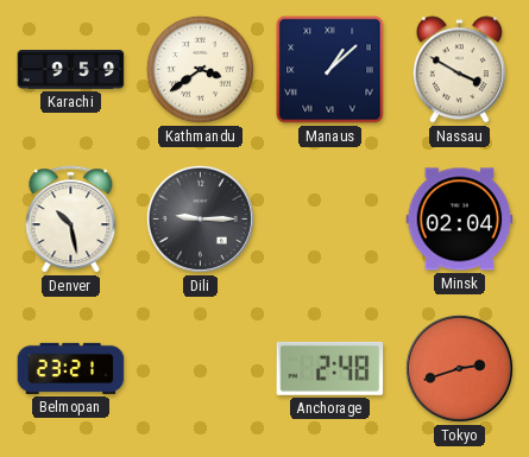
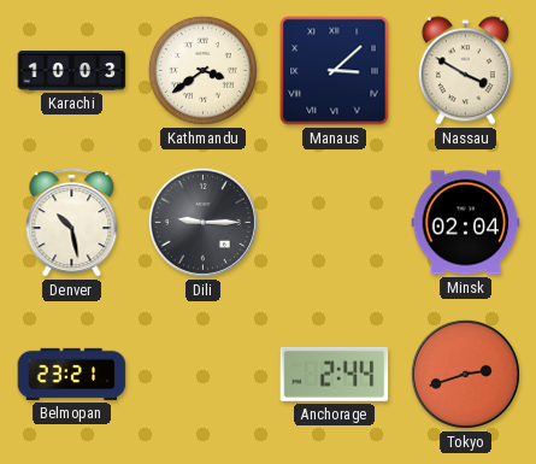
Karachi: 9:59 -> 10:03
Manaus: 1:08 -> 3:08
Anchorage: 2:48 -> 2:44
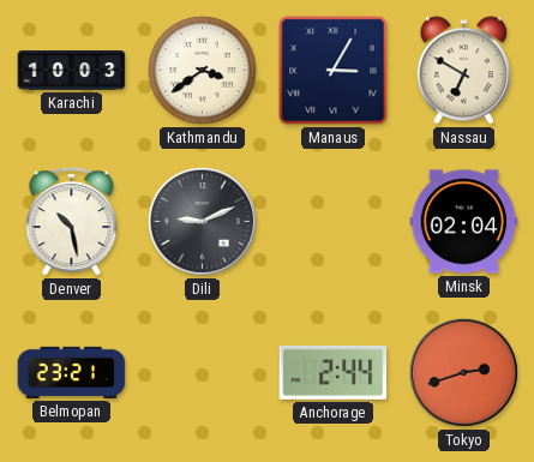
Manaus: 3:08 -> 3:05
Nassau: 3:50 -> 6:50
Dili: 9:15 -> 9:11
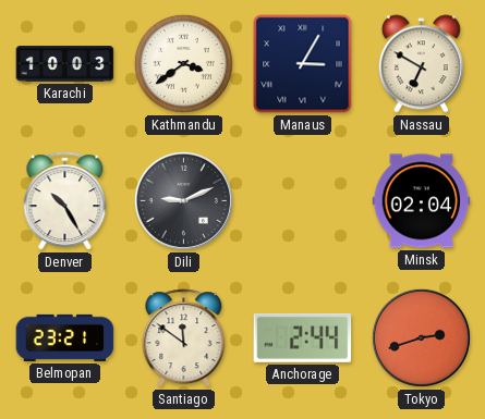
Denver: 10:28 -> 10:25
Santiago: none -> 11:51
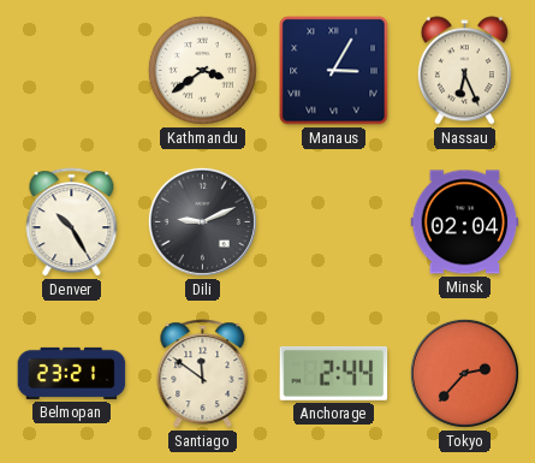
Karachi: 10:03 -> none
Nassau: 6:50 -> 6:26
Tokyo: 2:42 -> 2:37
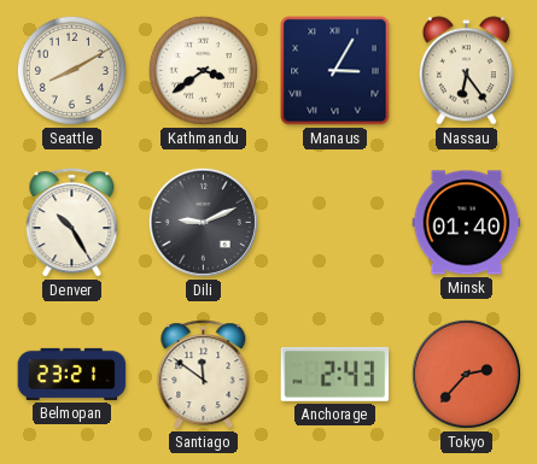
Seattle: none -> 8:10
Nassau: 6:26 -> 6:24
Minsk: 02:04 -> 01:40
Anchorage: 2:44 -> 2:43
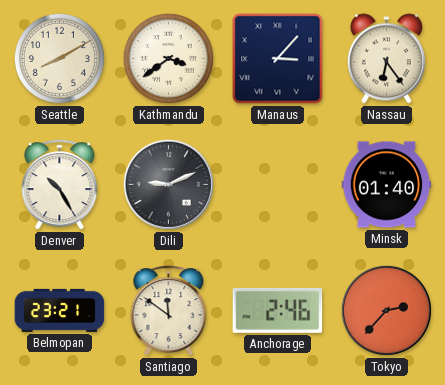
Manaus: 3:05 -> 3:07
Anchorage: 2:43 -> 2:46
